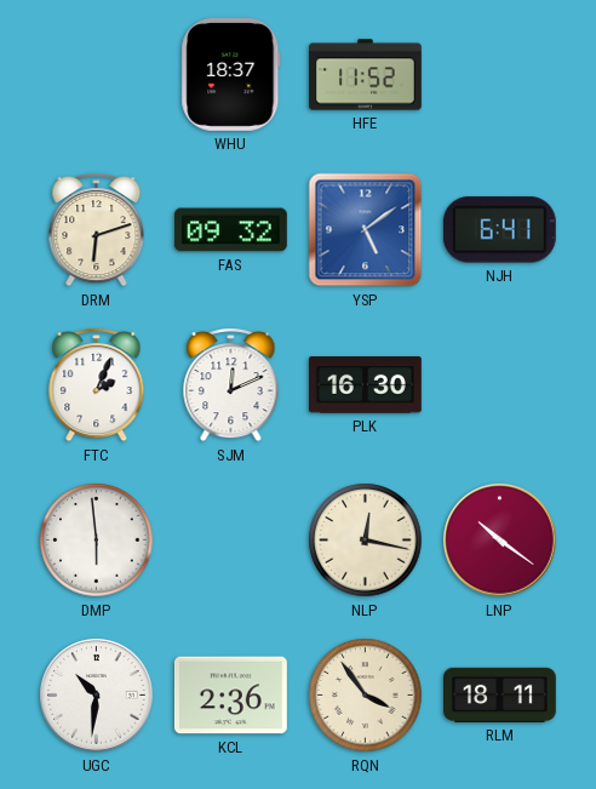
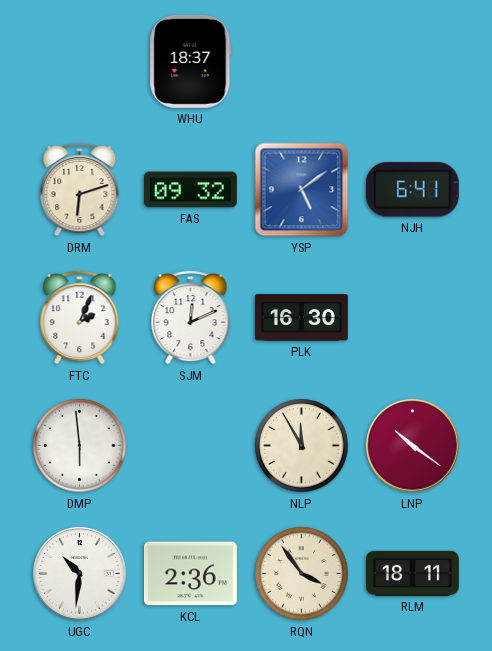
HFE: 11:52 -> none
NLP: 12:17 -> 11:55
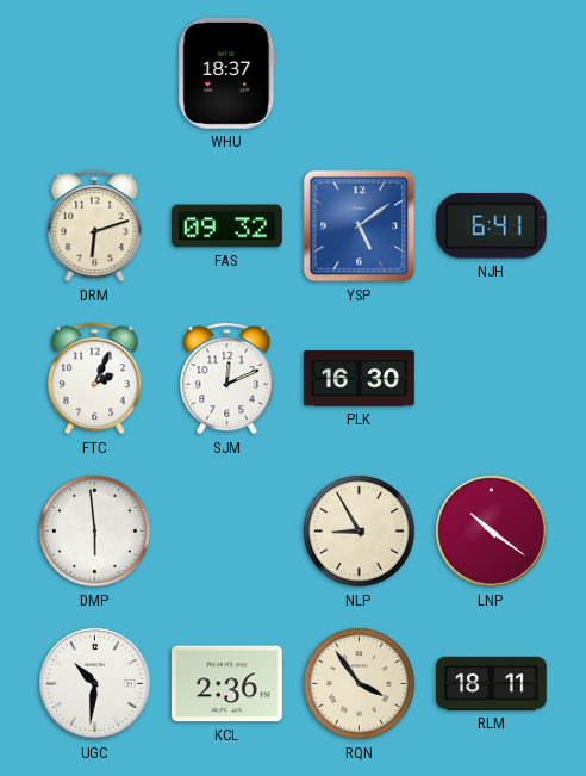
NLP: 11:55 -> 8:55
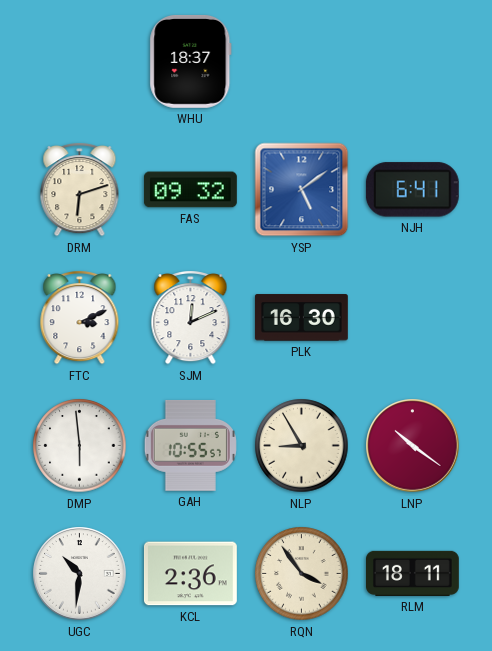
FTC: 2:04 -> 3:11
GAH: none -> 10:55
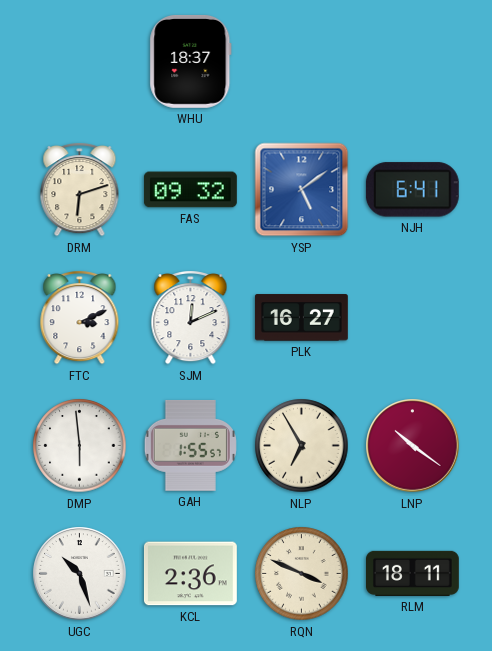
PLK: 16:30 -> 16:27
GAH: 10:55 -> 1:55
NLP: 8:55 -> 6:55
UGC: 10:31 -> 10:27
RQN: 3:54 -> 3:49
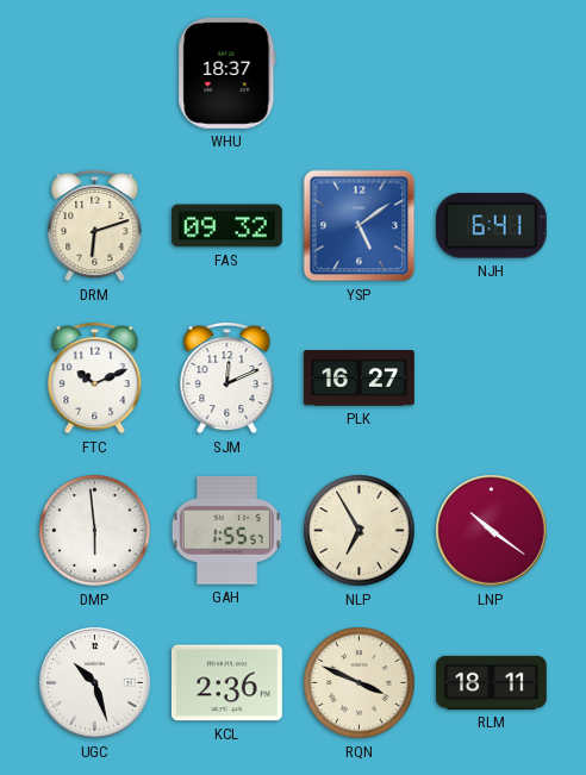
FTC: 3:11 -> 10:11
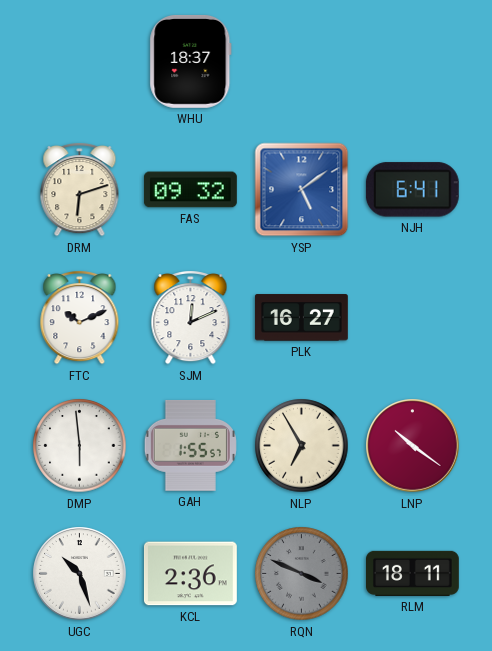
RQN dial: cream -> grey
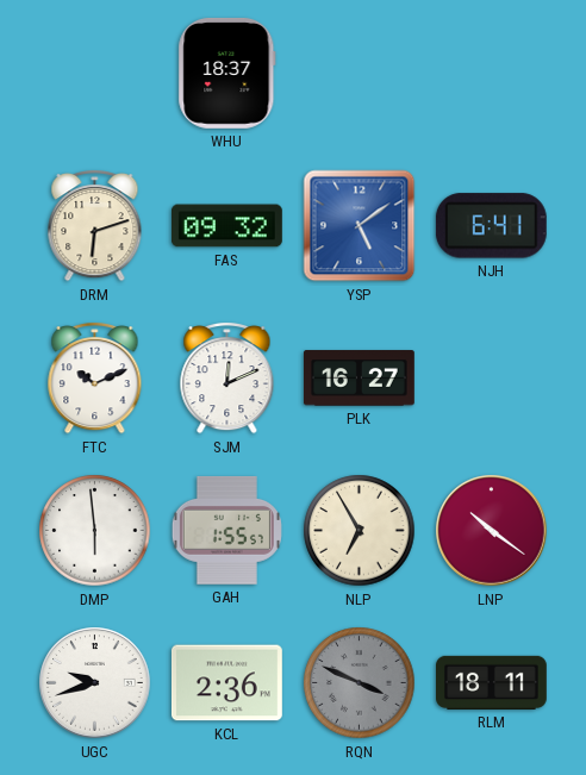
UGC: 10:27 -> 9:42
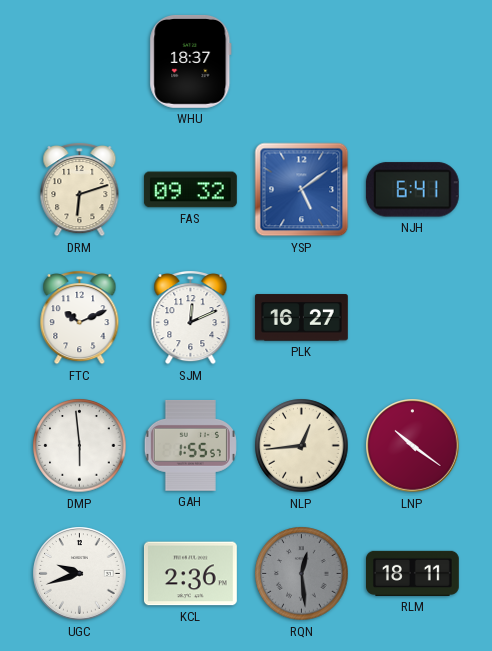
NLP: 6:55 -> 12:44
RQN: 3:49 -> 12:29
